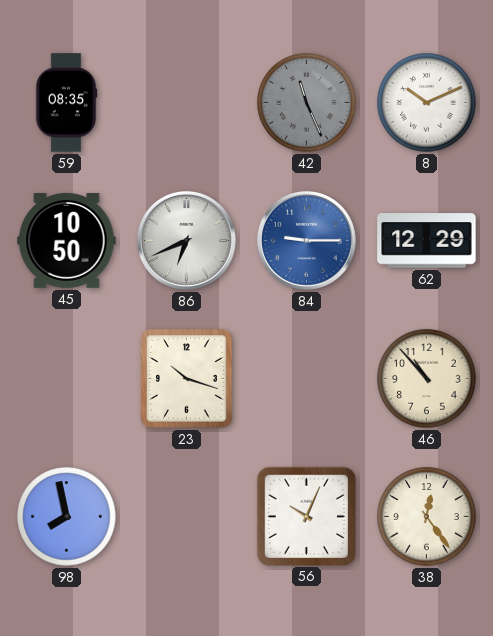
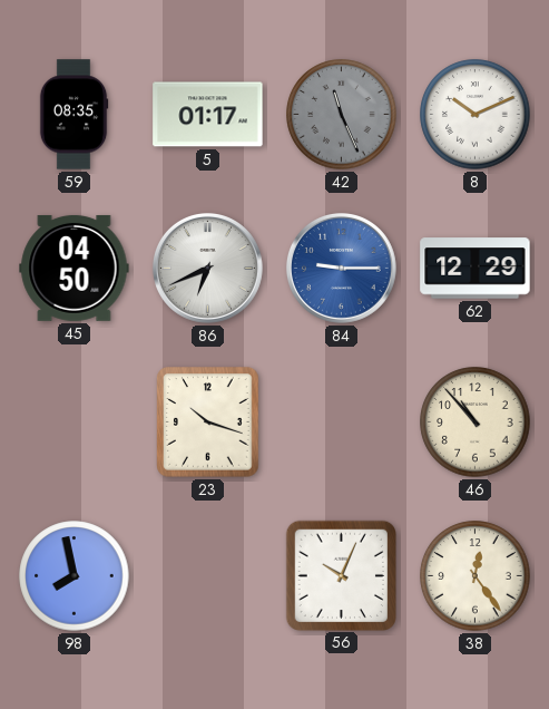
5: none -> 01:17
45: 10:50 -> 04:50
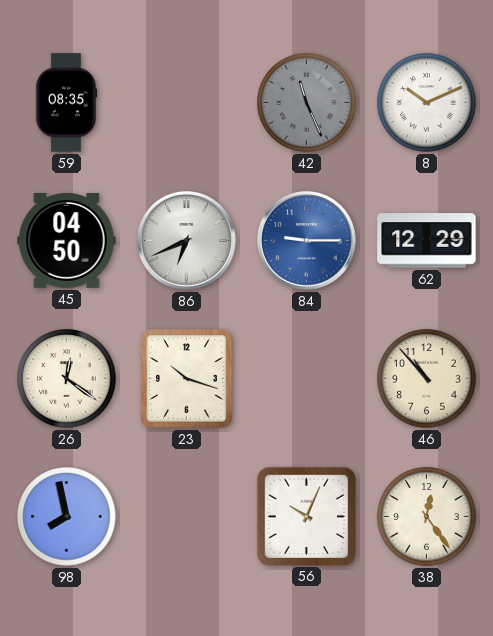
5: 01:17 -> none
26: none -> 12:21
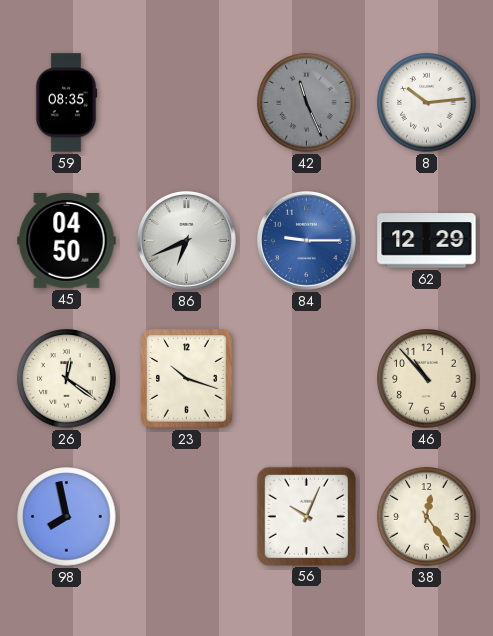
8: 10:11 -> 10:14
